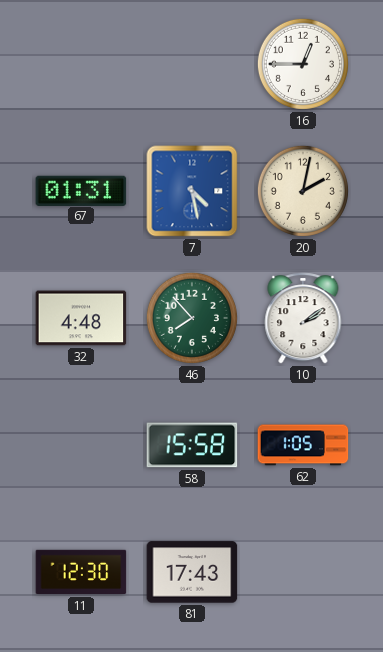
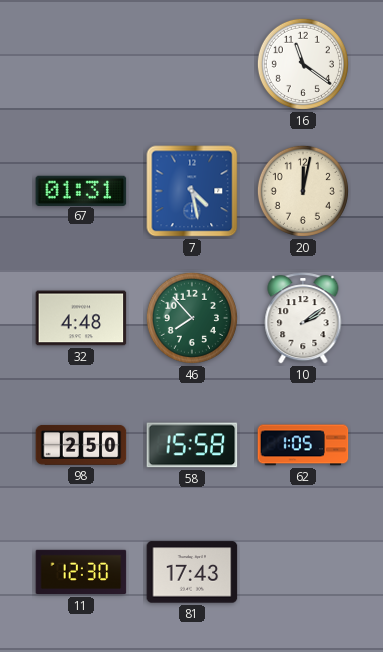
16: 12:45 -> 11:21
20: 2:02 -> 12:02
98: none -> 2:50
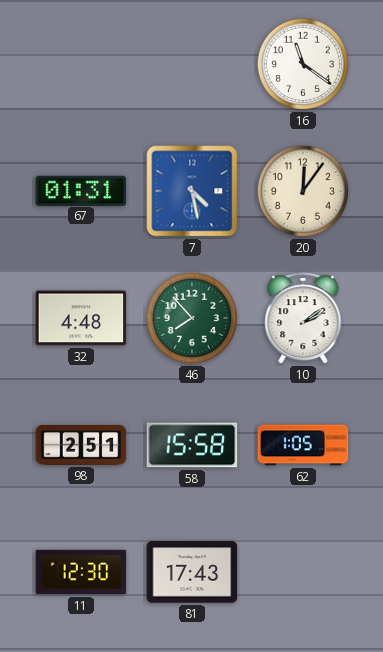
20: 12:02 -> 12:06
98: 2:50 -> 2:51
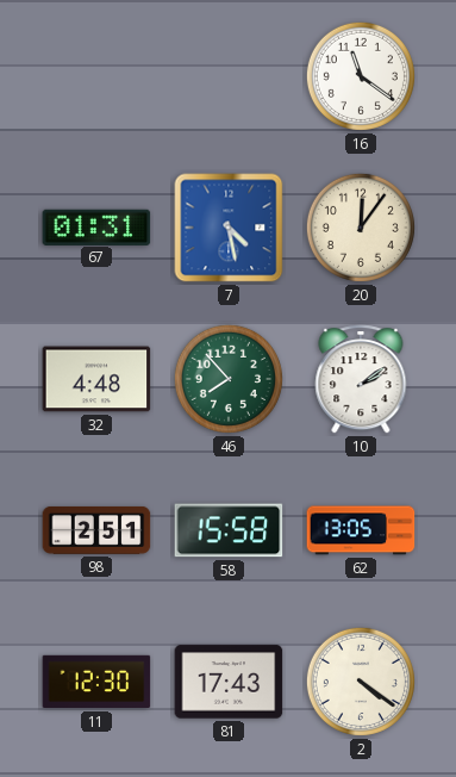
62: 1:05 -> 13:05
2: none -> 4:21
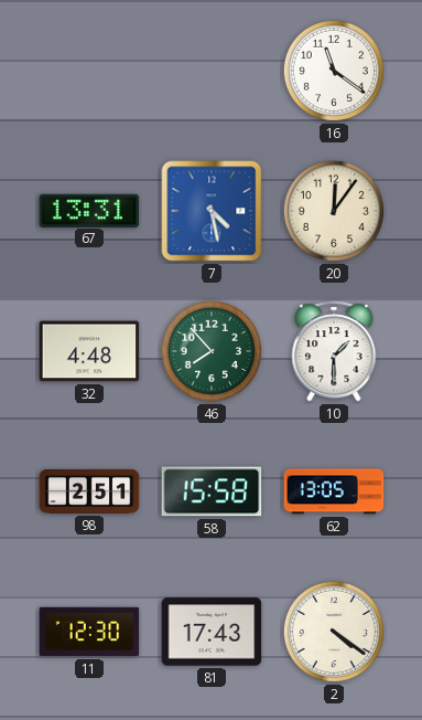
67: 01:31 -> 13:31
10: 2:09 -> 1:30
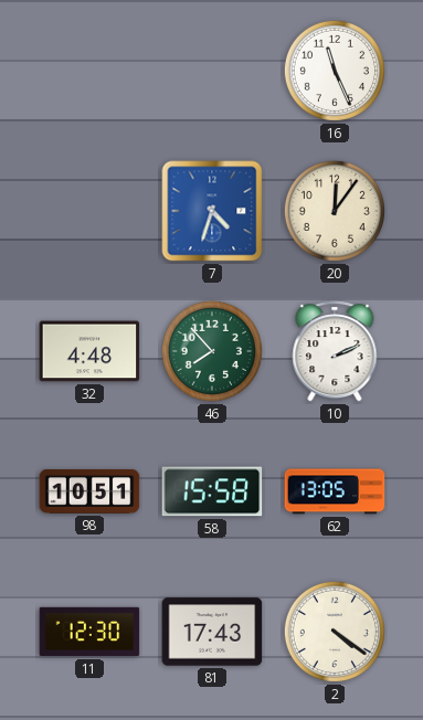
16: 11:21 -> 11:26
67: 13:31 -> none
7: 4:28 -> 4:33
10: 1:30 -> 2:11
98: 2:51 -> 10:51
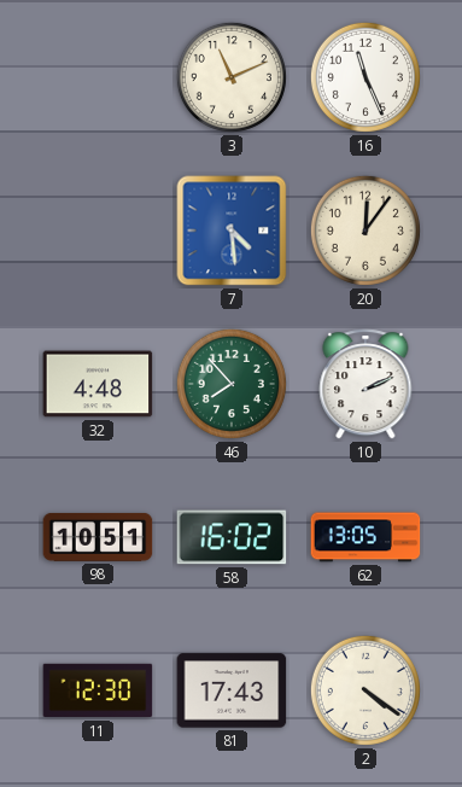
3: none -> 11:11
7: 4:33 -> 4:29
58: 15:58 -> 16:02
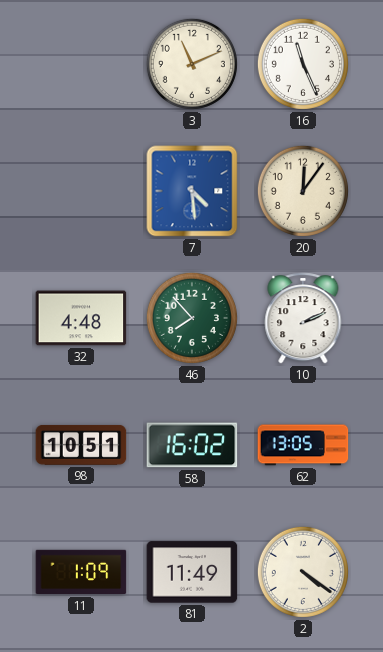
11: 12:30 -> 1:09
81: 17:43 -> 11:49
